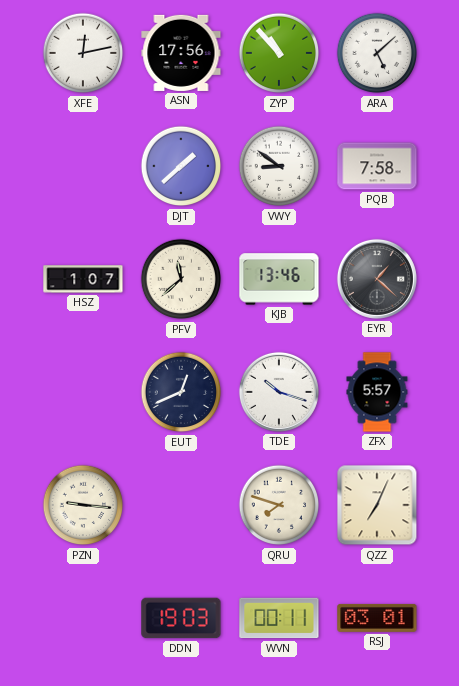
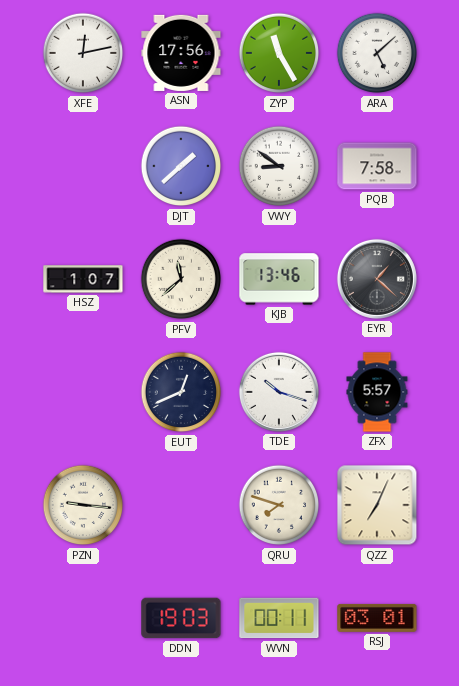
ZYP: 10:53 -> 11:25
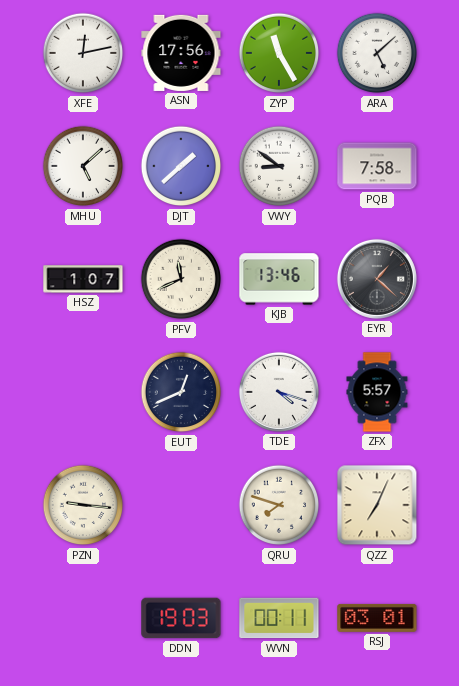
MHU: none -> 5:08
PFV: 11:38 -> 11:41
TDE: 10:18 -> 4:18
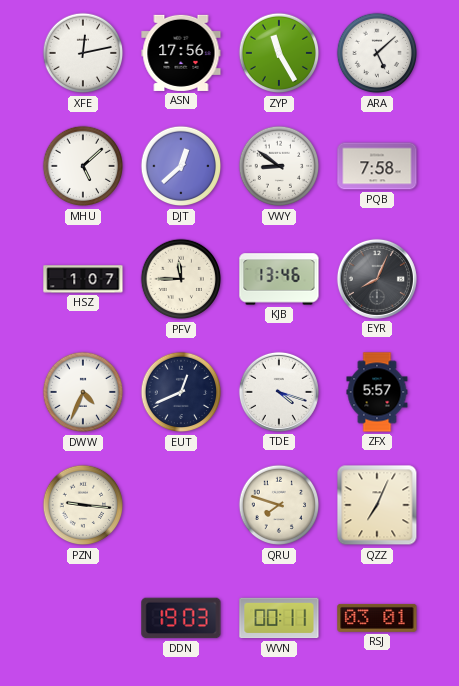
DJT: 1:38 -> 12:38
PFV: 11:41 -> 11:45
EYR: 1:22 -> 8:04
DWW: none -> 4:34
